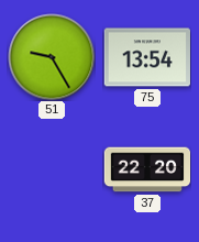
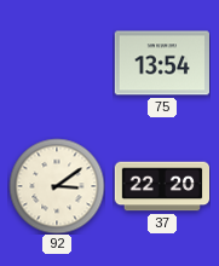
51: 9:25 -> none
92: none -> 3:09
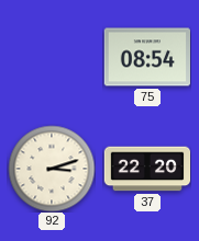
75: 13:54 -> 08:54
92: 3:09 -> 3:12
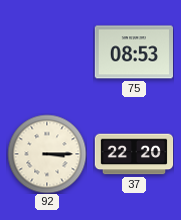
75: 08:54 -> 08:53
92: 3:12 -> 3:15
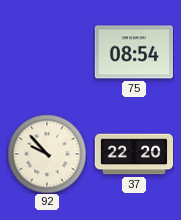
75: 08:53 -> 08:54
92: 3:15 -> 9:53
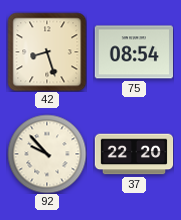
42: none -> 8:27
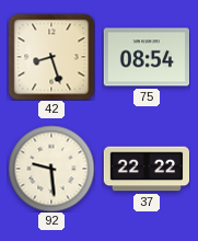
92: 9:53 -> 9:29
37: 22:20 -> 22:22
